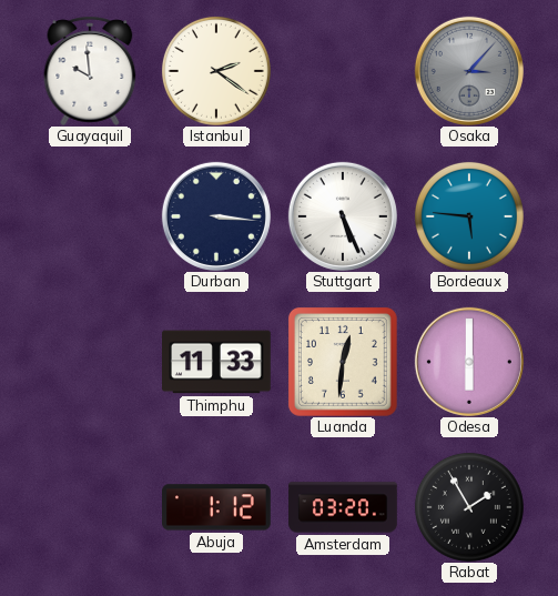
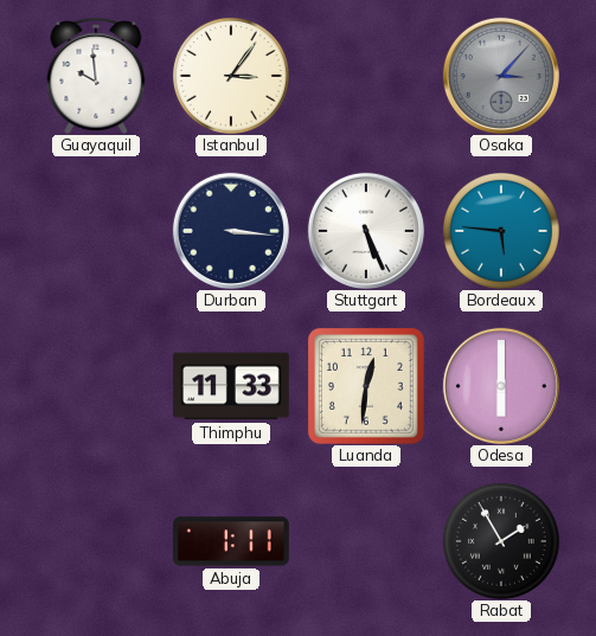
Istanbul: 2:21 -> 3:06
Abuja: 1:12 -> 1:11
Amsterdam: 03:20 -> none
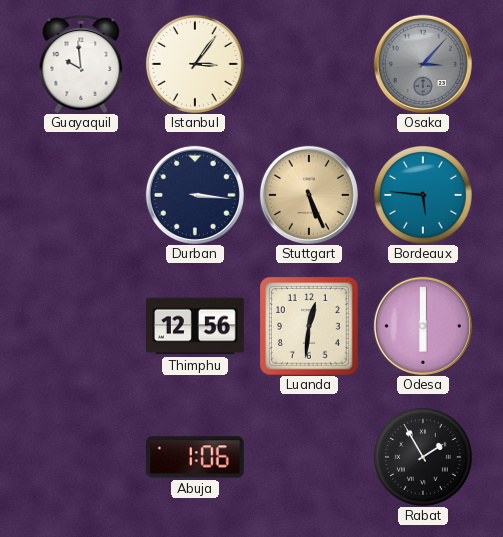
Stuttgart dial: white -> champagne
Thimphu: 11:33 -> 12:56
Abuja: 1:11 -> 1:06
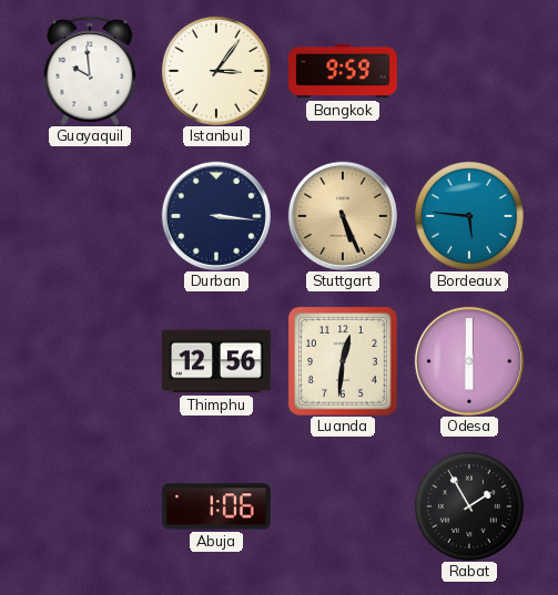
Bangkok: none -> 9:59
Osaka: 3:07 -> none
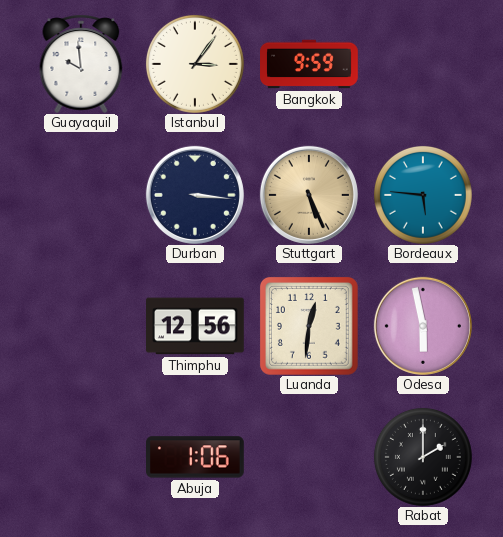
Odesa: 6:00 -> 5:58
Rabat: 1:55 -> 2:00
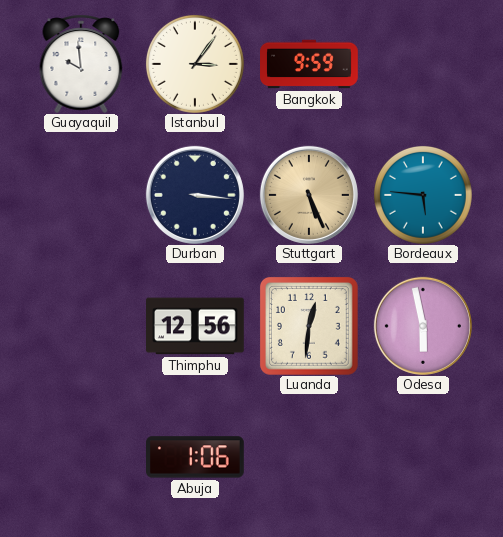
Rabat: 2:00 -> none
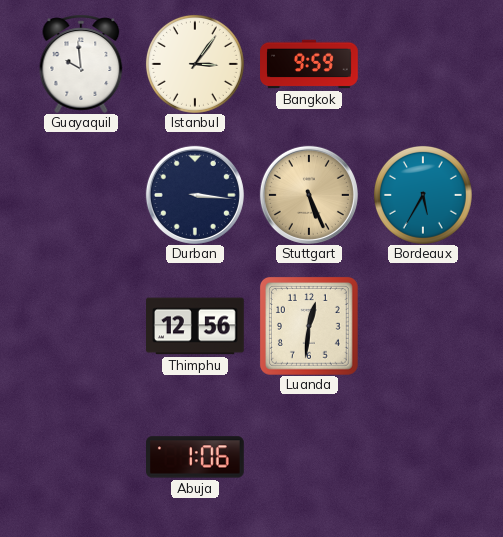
Bordeaux: 5:46 -> 5:35
Odesa: 5:58 -> none
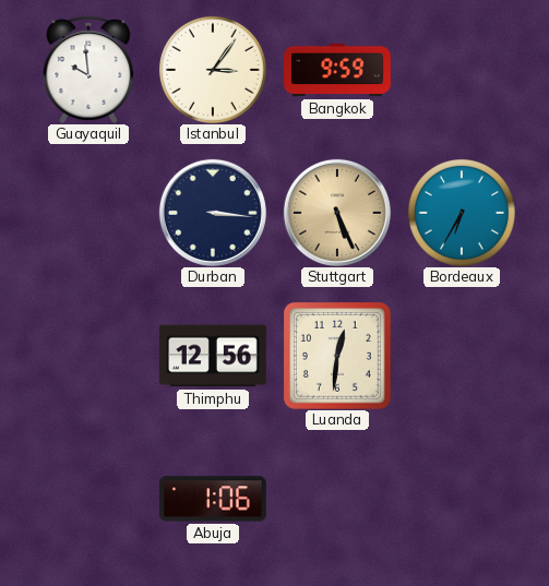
Bordeaux: 5:35 -> 6:35
